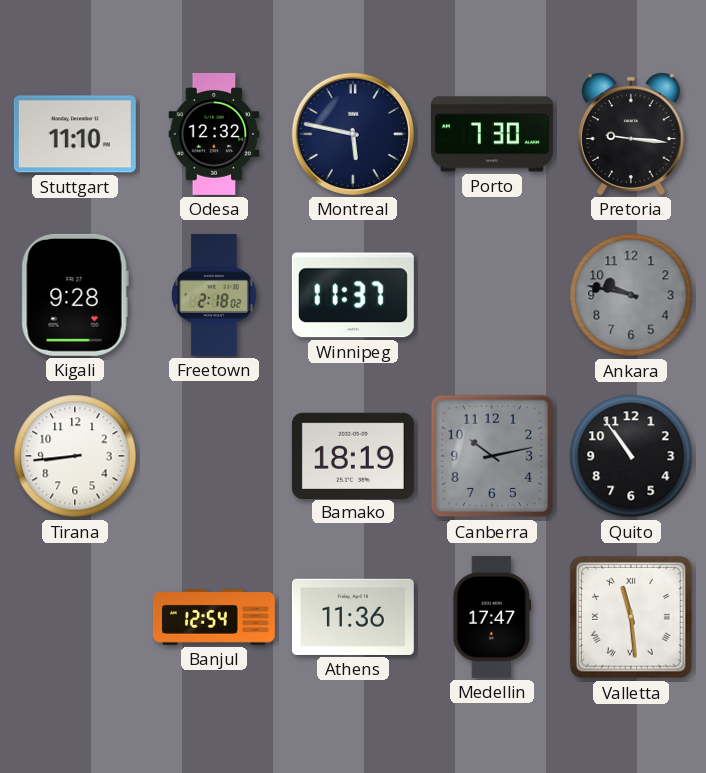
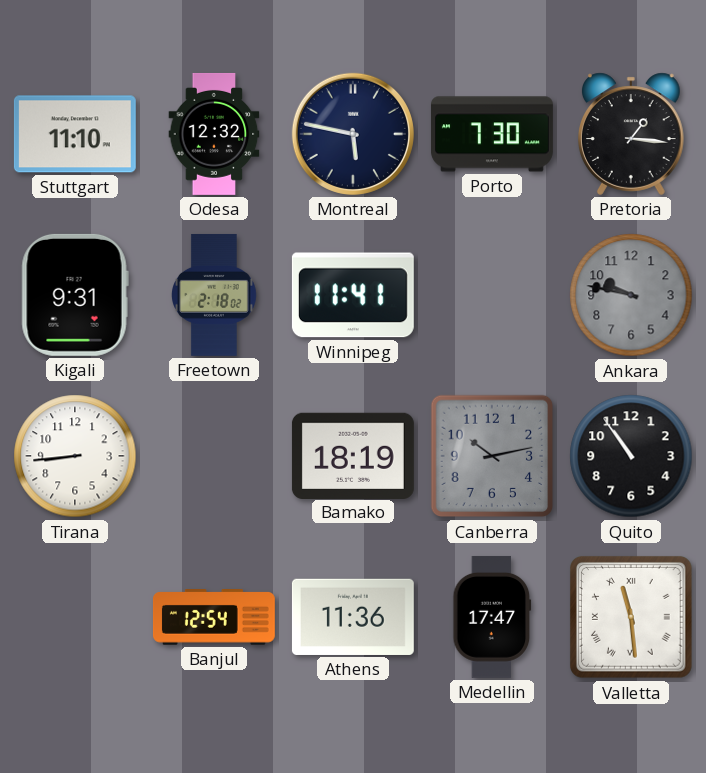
Pretoria: 9:16 -> 1:16
Kigali: 9:28 -> 9:31
Winnipeg: 11:37 -> 11:41
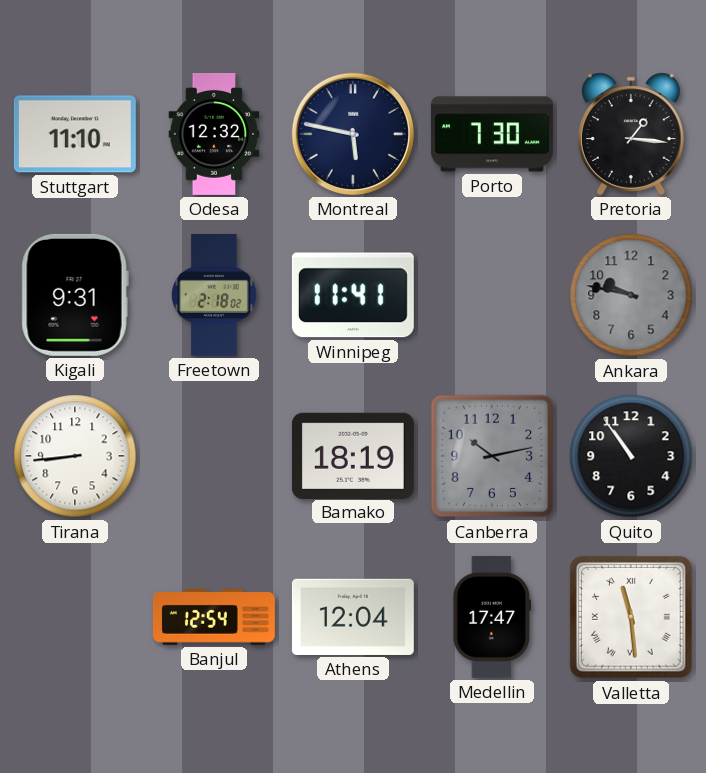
Athens: 11:36 -> 12:04
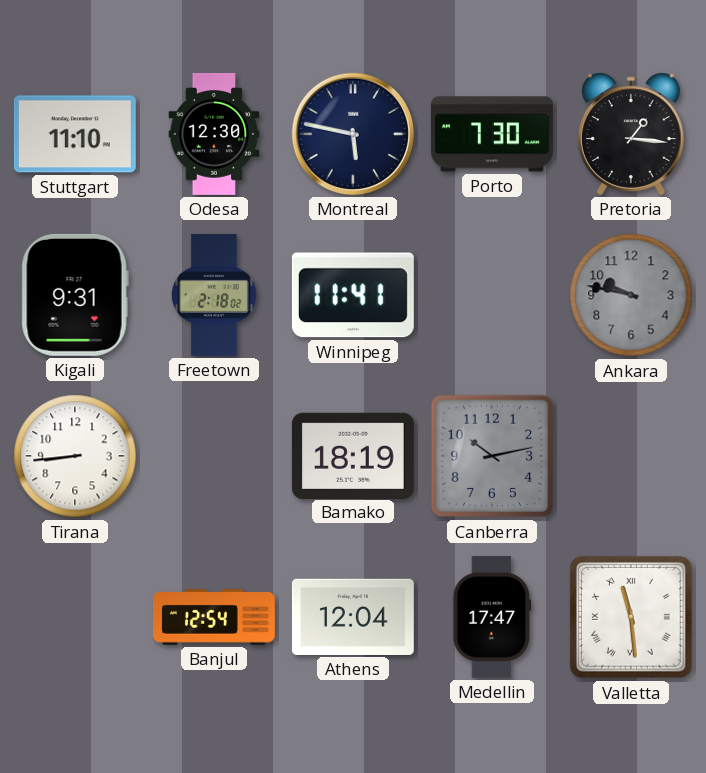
Odesa: 12:32 -> 12:30
Quito: 10:54 -> none
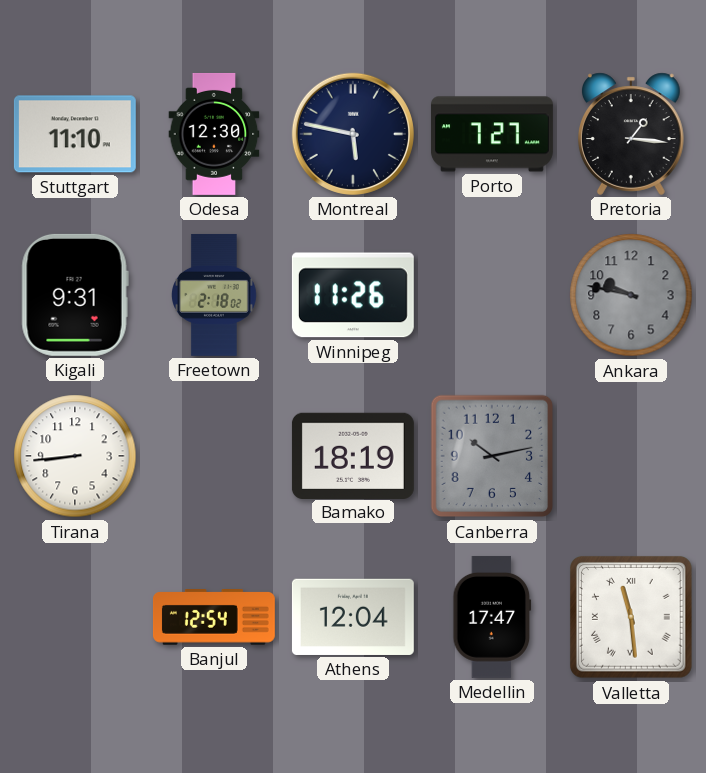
Porto: 7:30 -> 7:27
Winnipeg: 11:41 -> 11:26
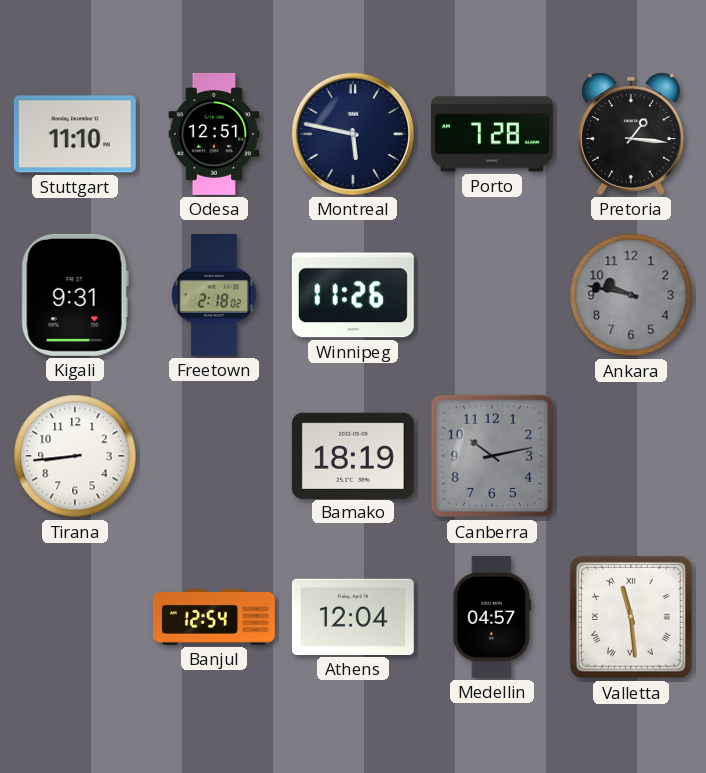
Odesa: 12:30 -> 12:51
Porto: 7:27 -> 7:28
Medellin: 17:47 -> 04:57
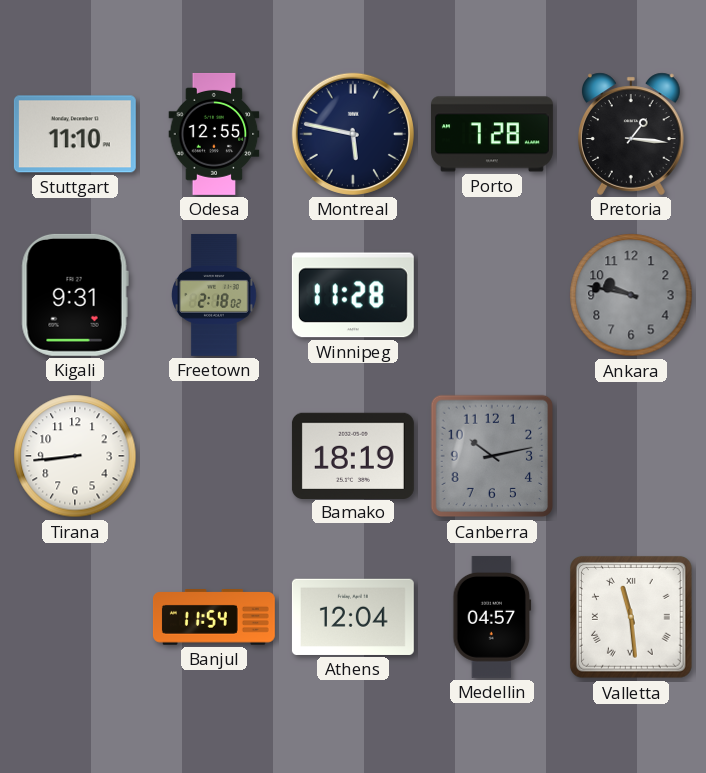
Odesa: 12:51 -> 12:55
Winnipeg: 11:26 -> 11:28
Banjul: 12:54 -> 11:54
